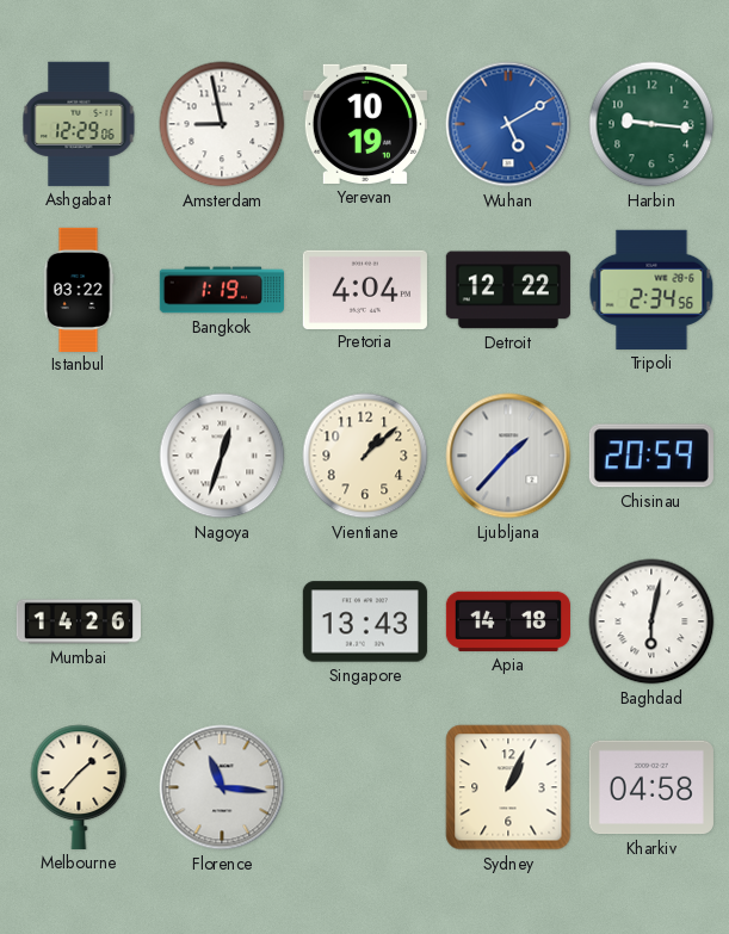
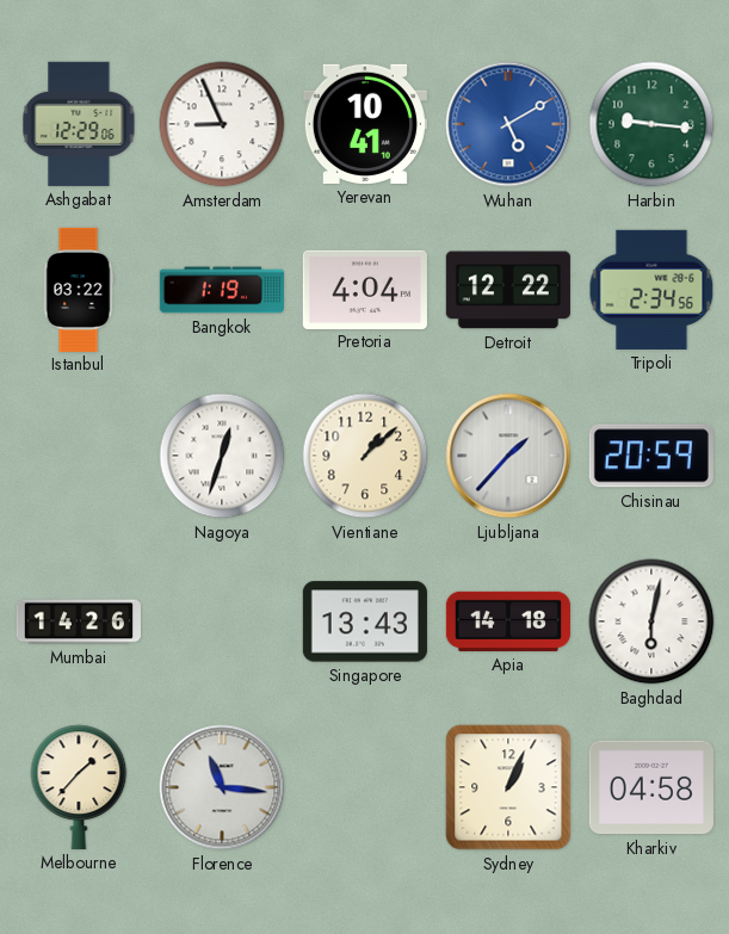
Amsterdam: 8:58 -> 8:56
Yerevan: 10:19 -> 10:41
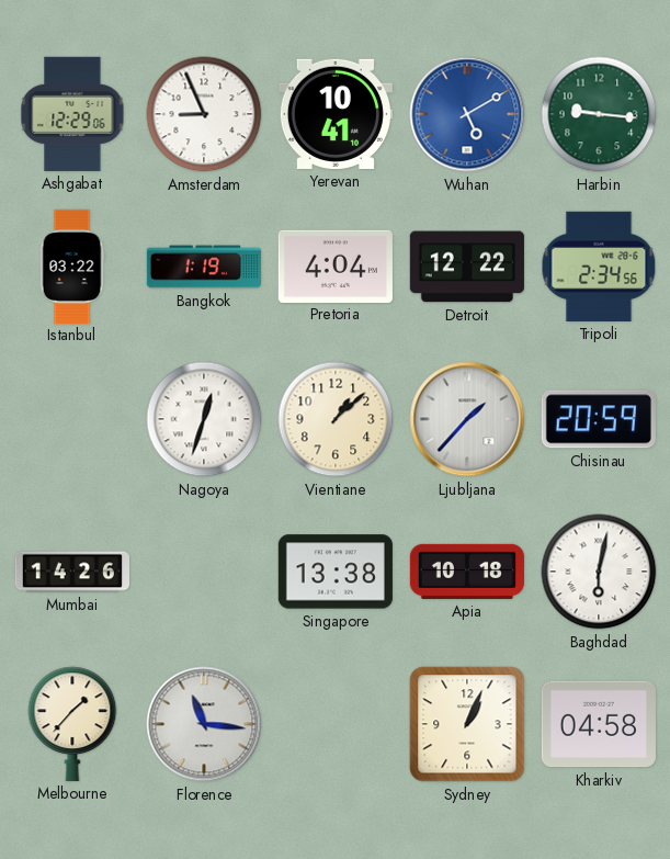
Singapore: 13:43 -> 13:38
Apia: 14:18 -> 10:18
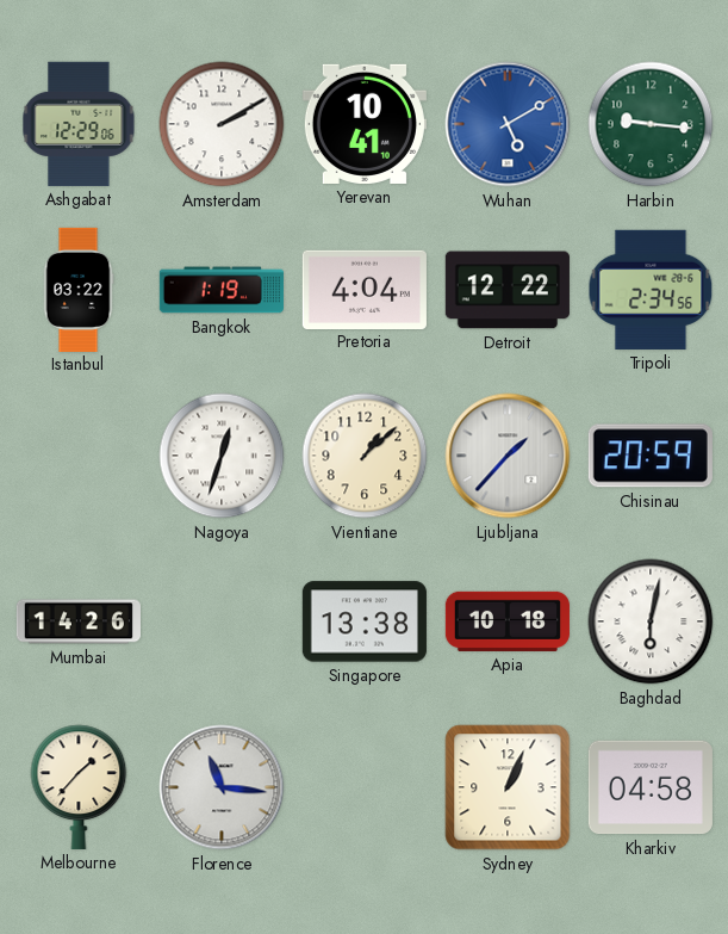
Amsterdam: 8:56 -> 2:10
